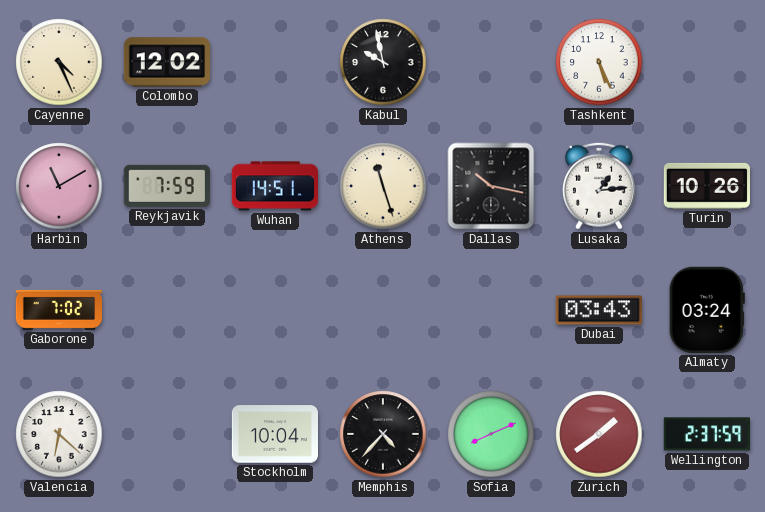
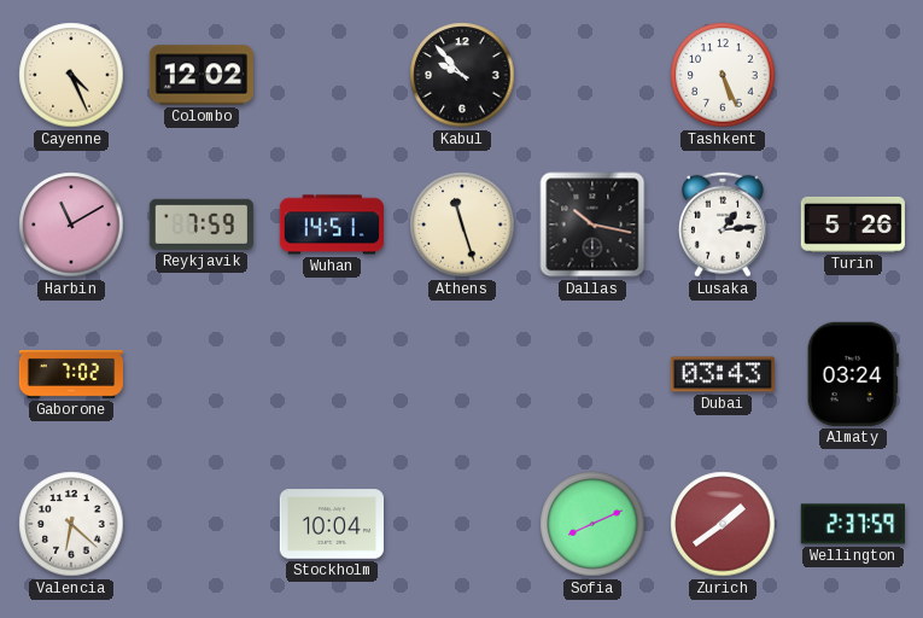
Kabul: 9:58 -> 9:53
Turin: 10:26 -> 5:26
Memphis: 4:37 -> none
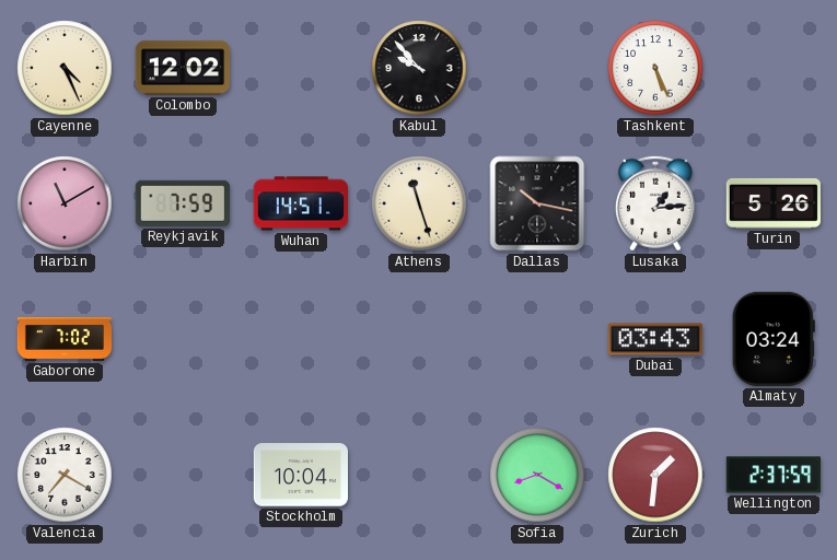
Valencia: 6:22 -> 7:20
Sofia: 8:11 -> 8:20
Zurich: 1:39 -> 1:31
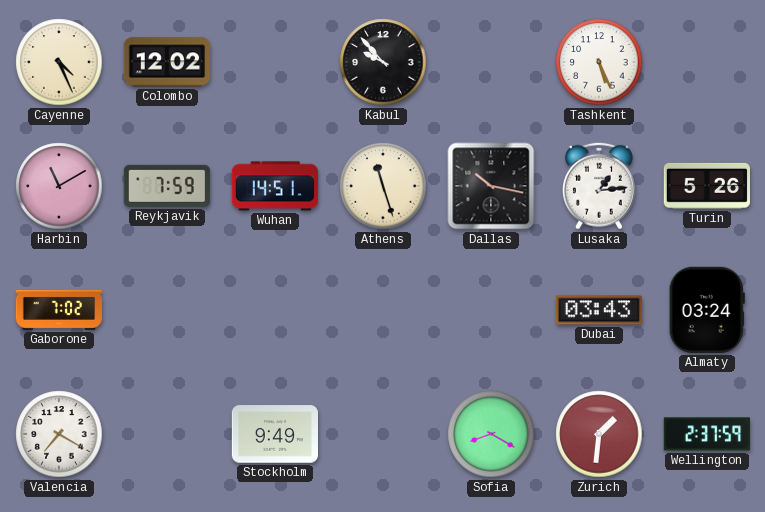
Stockholm: 10:04 -> 9:49
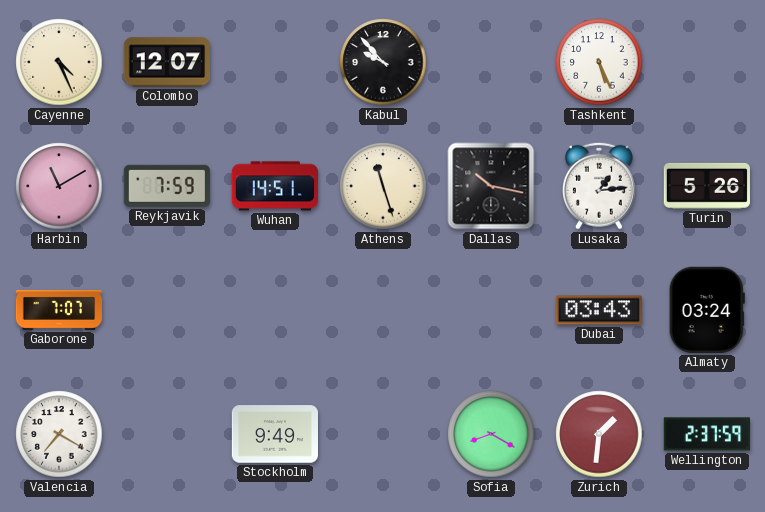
Colombo: 12:02 -> 12:07
Gaborone: 7:02 -> 7:07
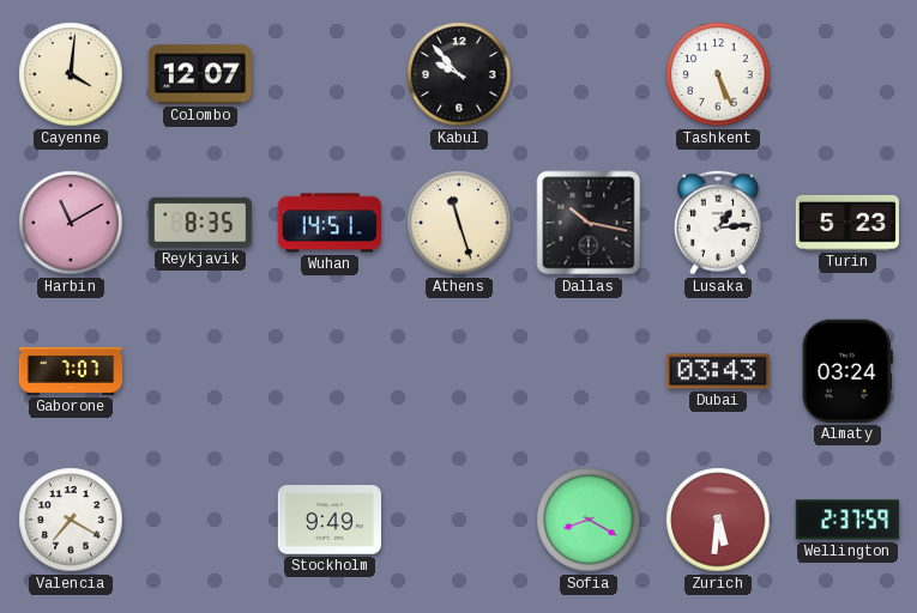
Cayenne: 4:26 -> 4:01
Reykjavik: 7:59 -> 8:35
Turin: 5:26 -> 5:23
Zurich: 1:31 -> 5:31
